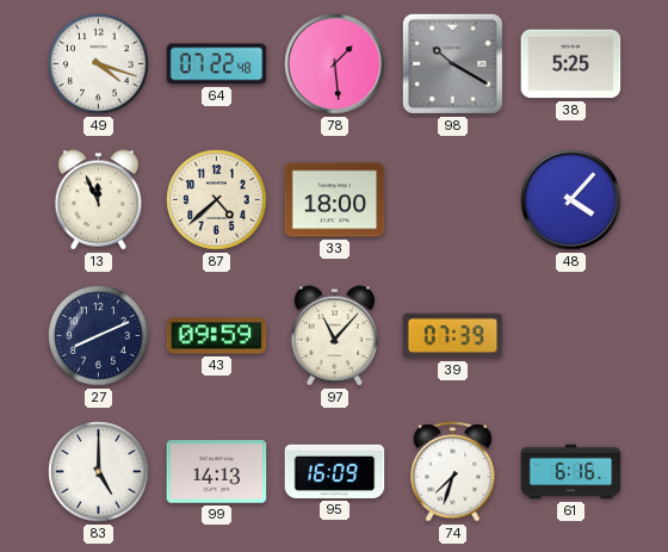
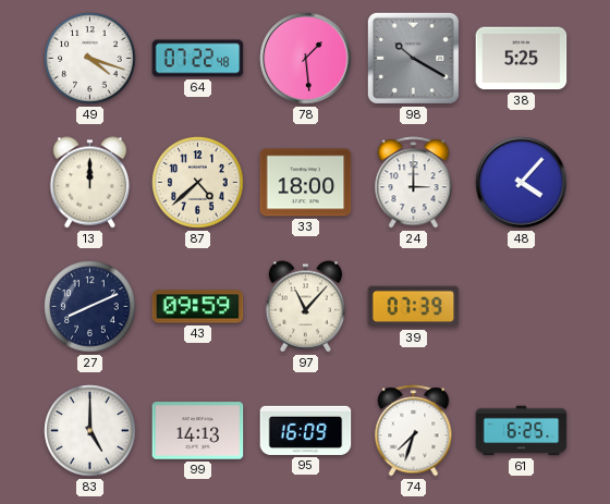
13: 11:56 -> 12:00
24: none -> 3:00
61: 6:16 -> 6:25
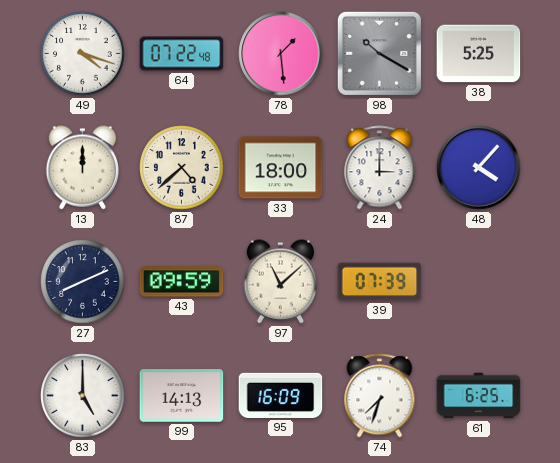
97: 11:07 -> 11:08
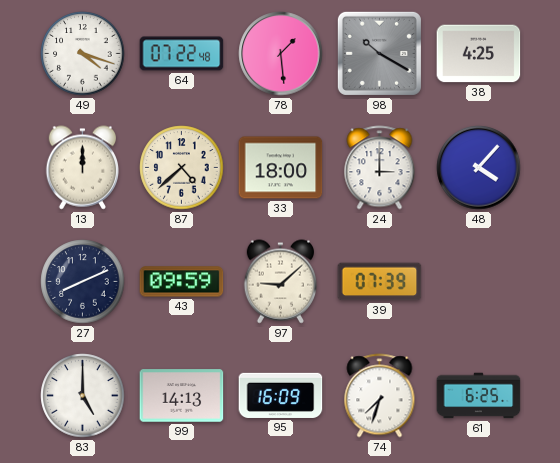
38: 5:25 -> 4:25
97: 11:08 -> 9:08
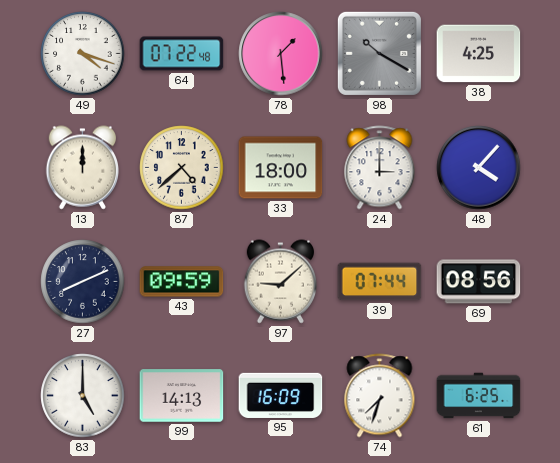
39: 07:39 -> 07:44
69: none -> 08:56
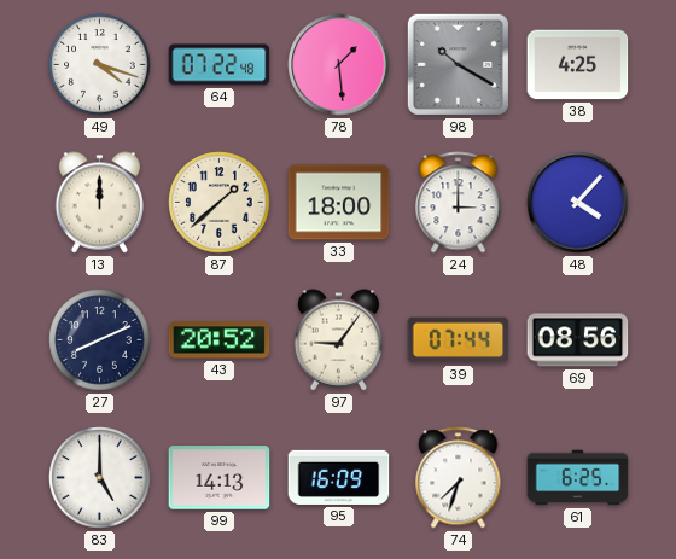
87: 4:38 -> 1:38
43: 09:59 -> 20:52
97: 9:08 -> 9:06
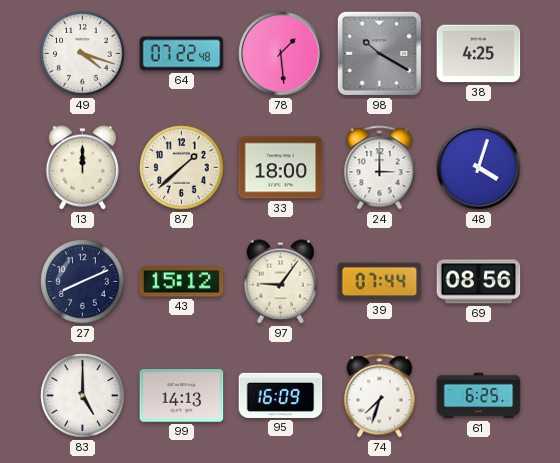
48: 4:07 -> 4:03
43: 20:52 -> 15:12
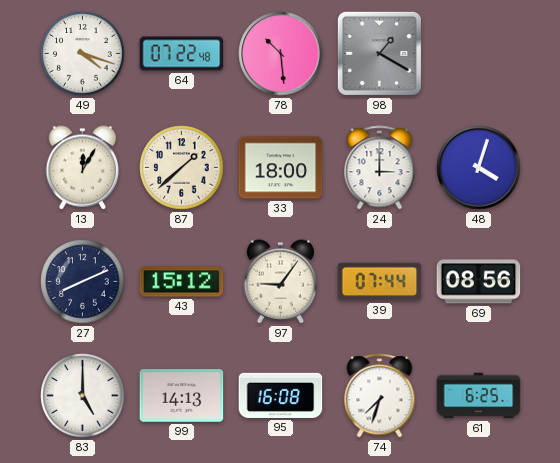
78: 1:29 -> 10:29
98: 10:20 -> 1:20
38: 4:25 -> none
13: 12:00 -> 12:05
95: 16:09 -> 16:08
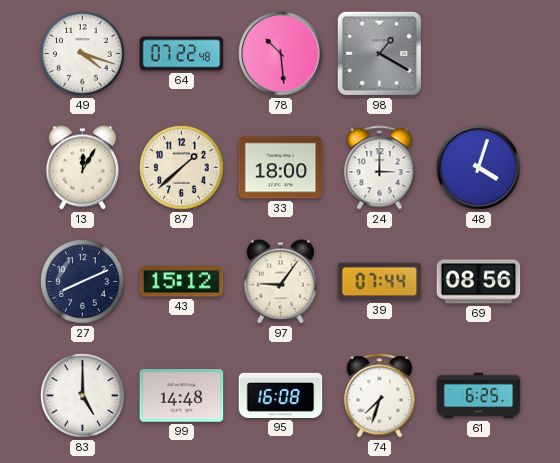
99: 14:13 -> 14:48
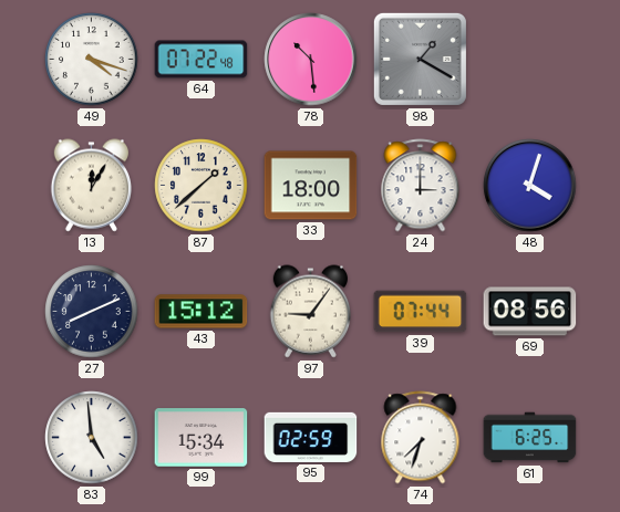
83: 5:00 -> 4:59
99: 14:48 -> 15:34
95: 16:08 -> 02:59
